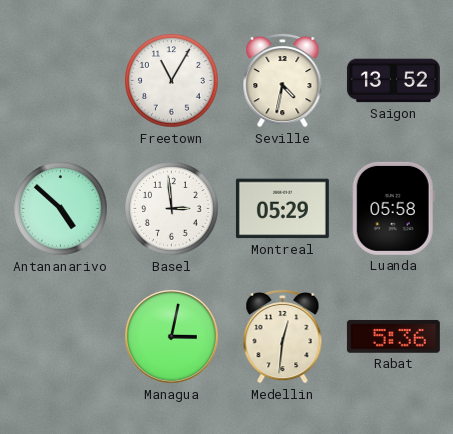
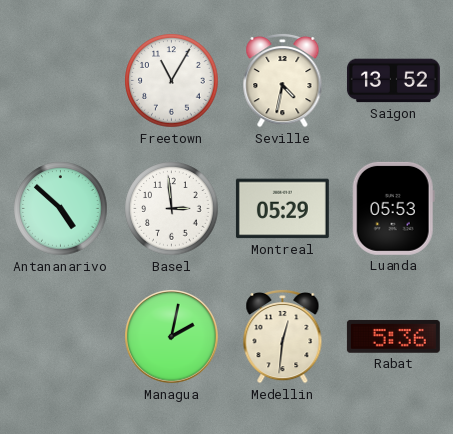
Luanda: 05:58 -> 05:53
Managua: 3:02 -> 2:02
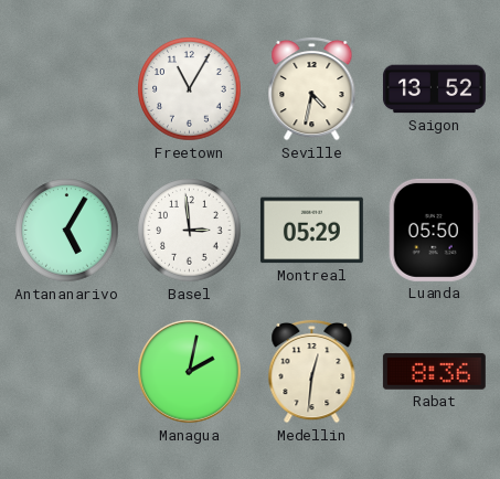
Antananarivo: 4:52 -> 5:05
Luanda: 05:53 -> 05:50
Rabat: 5:36 -> 8:36
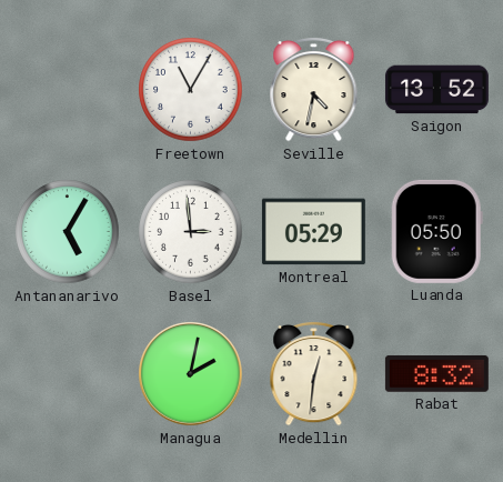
Rabat: 8:36 -> 8:32
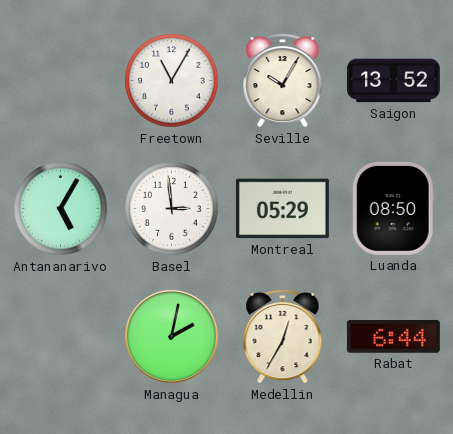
Seville: 4:32 -> 10:05
Luanda: 05:50 -> 08:50
Medellin: 12:31 -> 12:35
Rabat: 8:32 -> 6:44
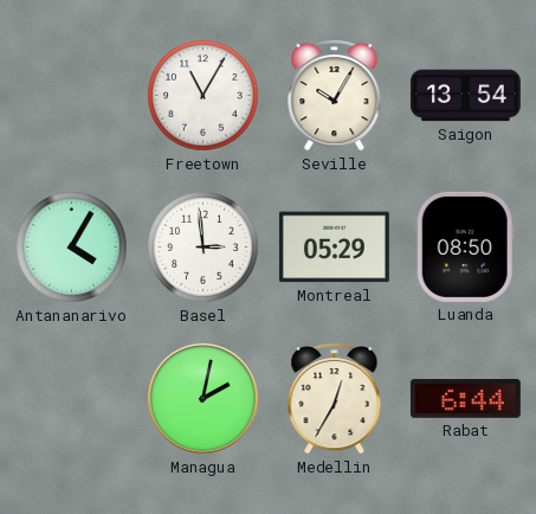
Saigon: 13:52 -> 13:54
Antananarivo: 5:05 -> 4:05
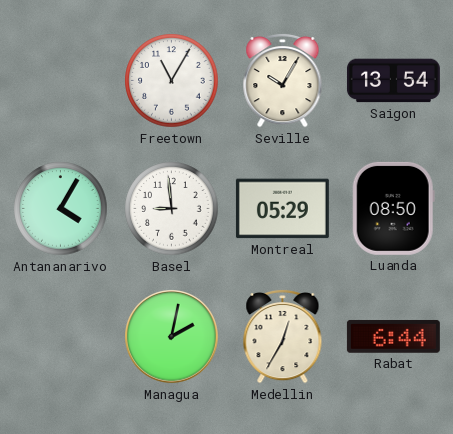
Basel: 2:59 -> 8:59
